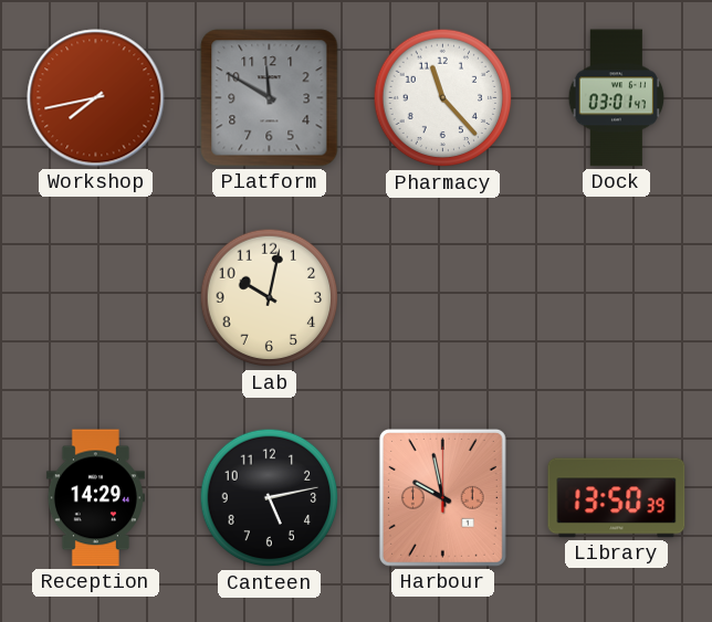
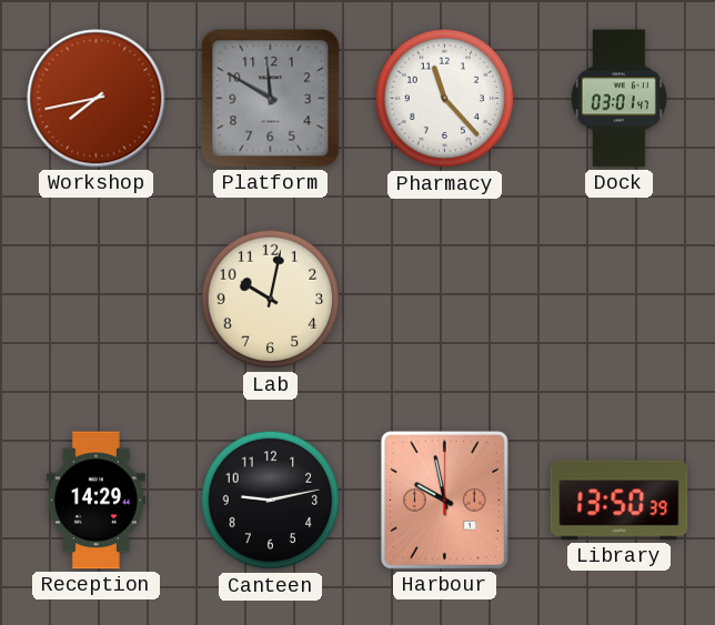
Canteen: 5:13 -> 9:13
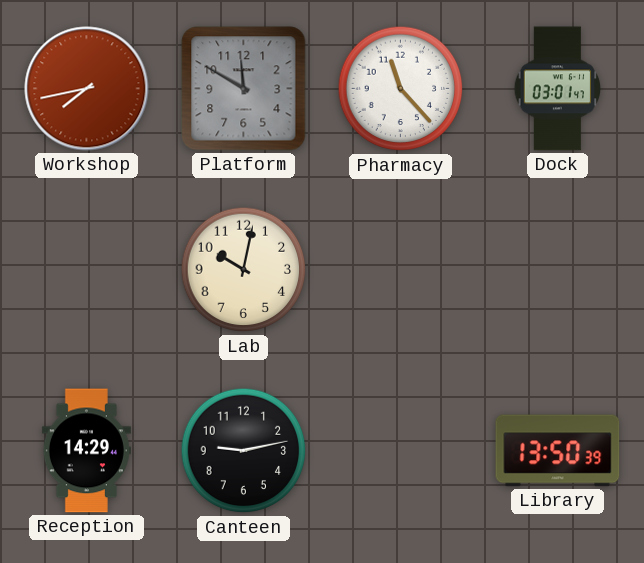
Harbour: 9:58 -> none
